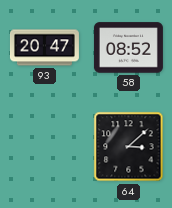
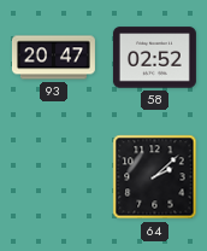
58: 08:52 -> 02:52
64: 3:08 -> 2:08
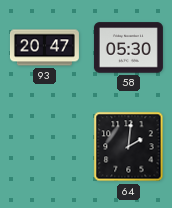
58: 02:52 -> 05:30
64: 2:08 -> 2:01
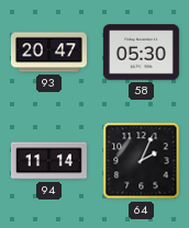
94: none -> 11:14
64: 2:01 -> 2:04
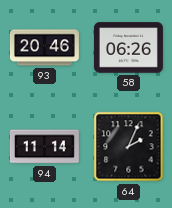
93: 20:47 -> 20:46
58: 05:30 -> 06:26
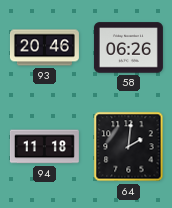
94: 11:14 -> 11:18
64: 2:04 -> 2:01
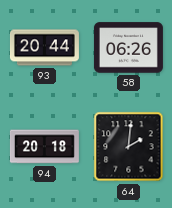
93: 20:46 -> 20:44
94: 11:18 -> 20:18
